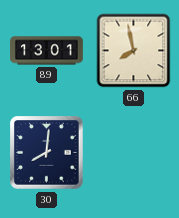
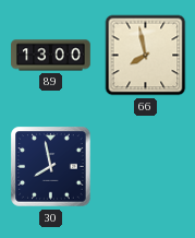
89: 13:01 -> 13:00
30: 8:01 -> 7:58
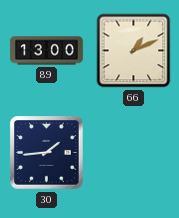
66: 7:58 -> 1:11
30: 7:58 -> 1:44
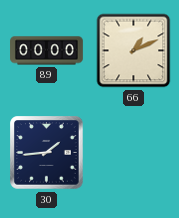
89: 13:00 -> 00:00
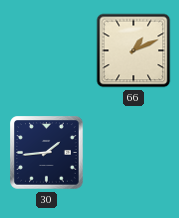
89: 00:00 -> none
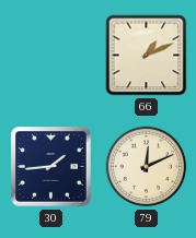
79: none -> 12:11
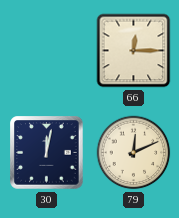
66: 1:11 -> 12:15
30: 1:44 -> 12:02
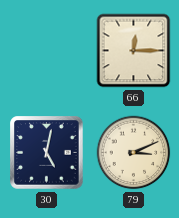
30: 12:02 -> 5:02
79: 12:11 -> 3:11
